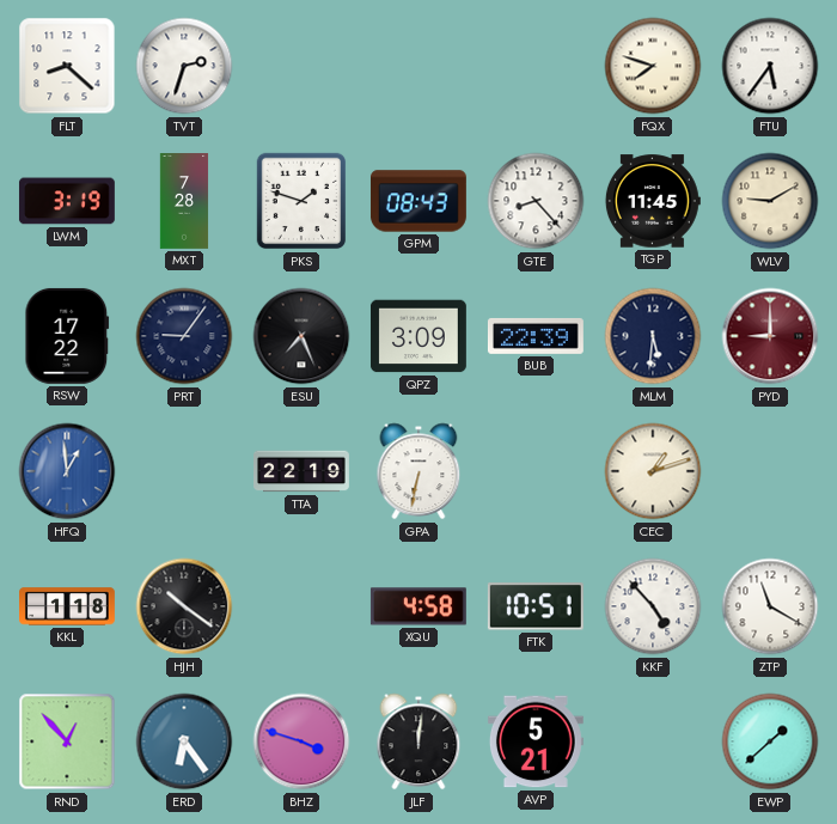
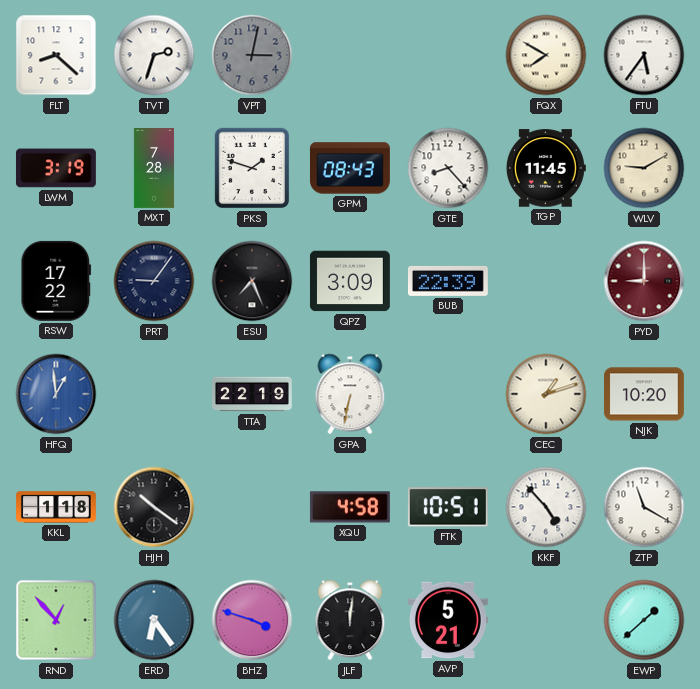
VPT: none -> 3:02
FQX: 7:48 -> 7:50
MLM: 5:31 -> none
NJK: none -> 10:20
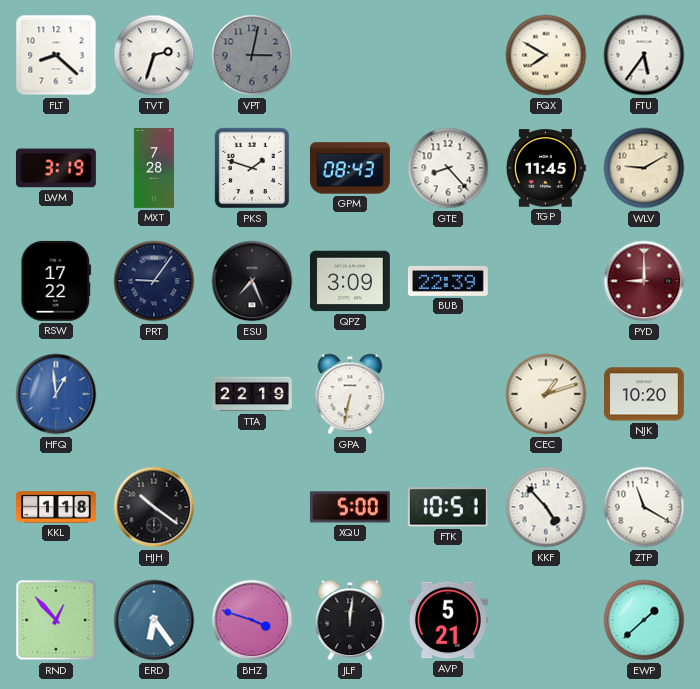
XQU: 4:58 -> 5:00
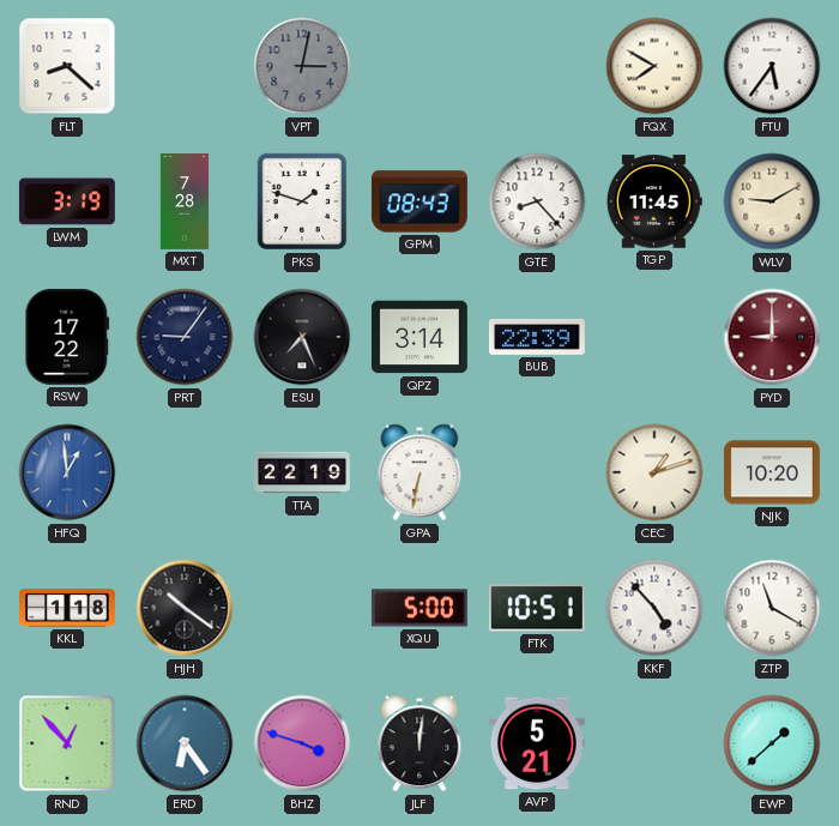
TVT: 2:33 -> none
QPZ: 3:09 -> 3:14
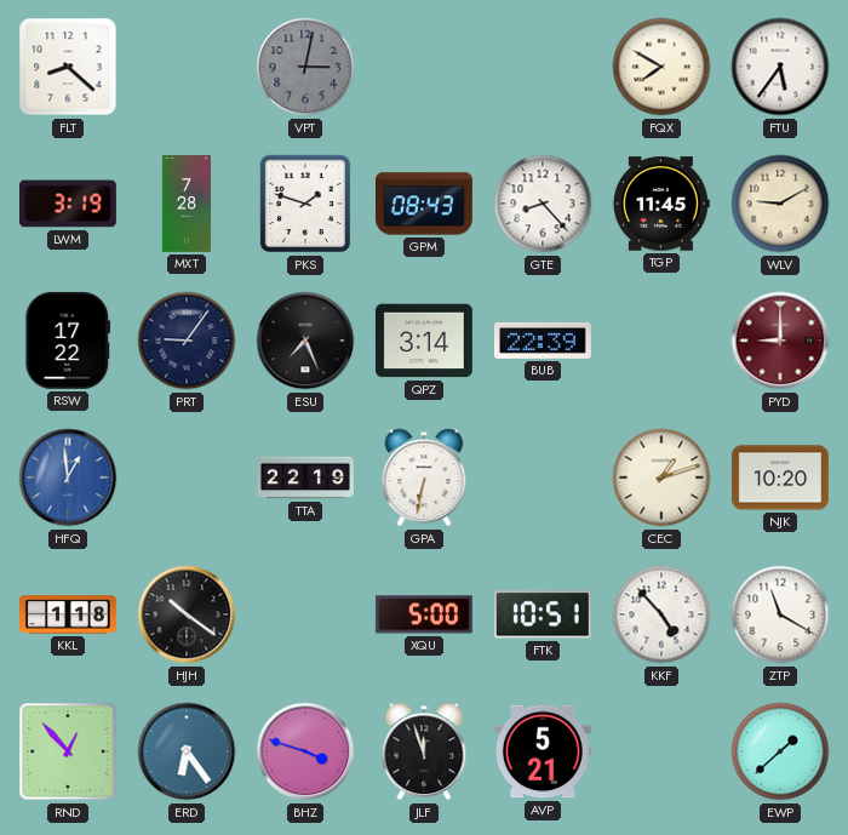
JLF: 12:01 -> 11:57
